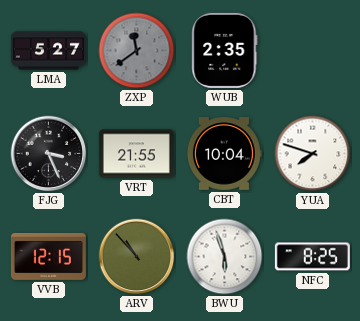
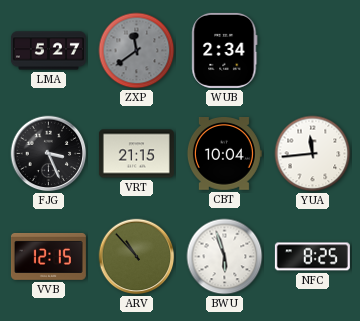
WUB: 2:35 -> 2:34
VRT: 21:55 -> 21:15
YUA: 7:48 -> 11:44
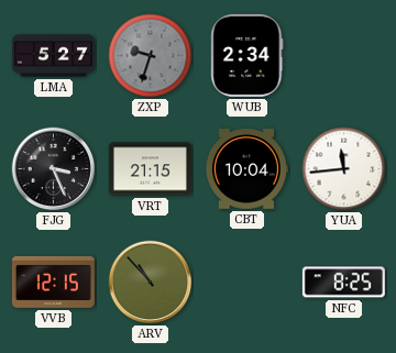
ZXP: 11:39 -> 9:33
BWU: 5:57 -> none
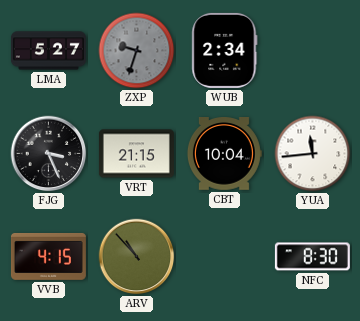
VVB: 12:15 -> 4:15
NFC: 8:25 -> 8:30
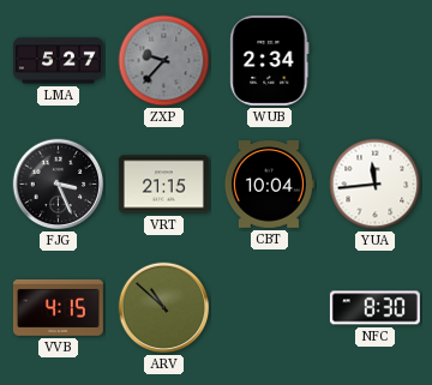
ZXP: 9:33 -> 9:37
ARV: 10:53 -> 10:52
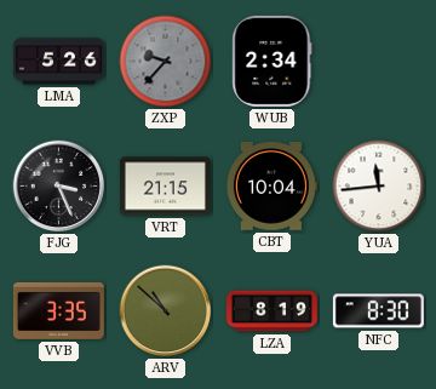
LMA: 5:27 -> 5:26
VVB: 4:15 -> 3:35
LZA: none -> 8:19
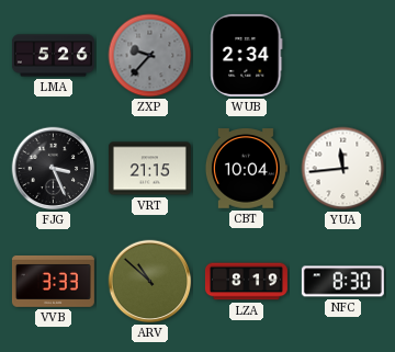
VVB: 3:35 -> 3:33
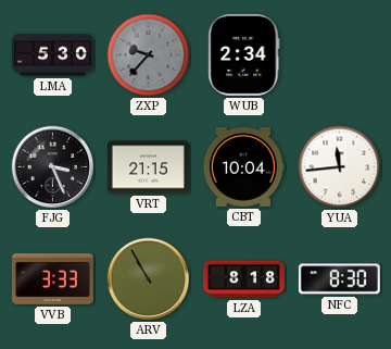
LMA: 5:26 -> 5:30
ARV: 10:52 -> 10:55
LZA: 8:19 -> 8:18
